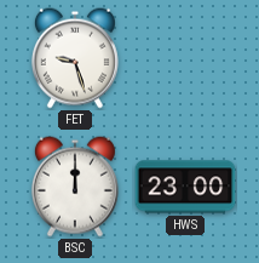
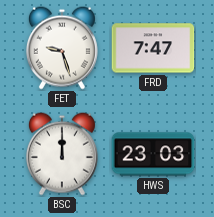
FRD: none -> 7:47
HWS: 23:00 -> 23:03
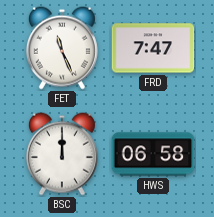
FET: 9:27 -> 11:26
HWS: 23:03 -> 06:58
